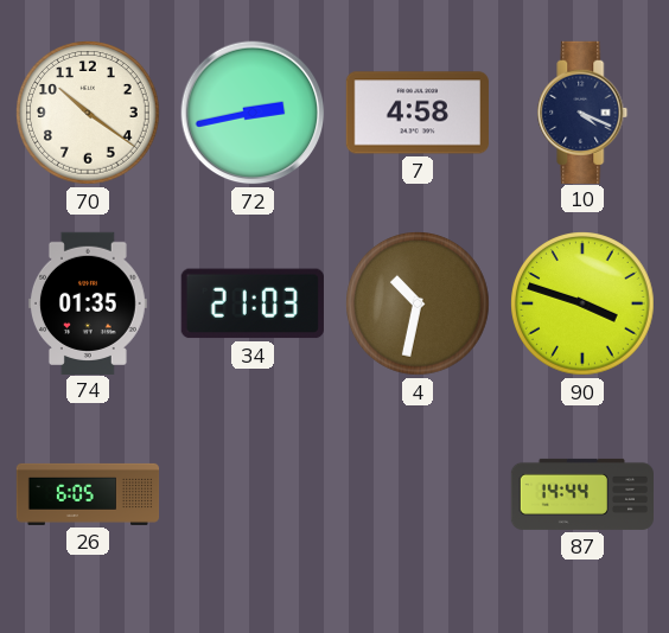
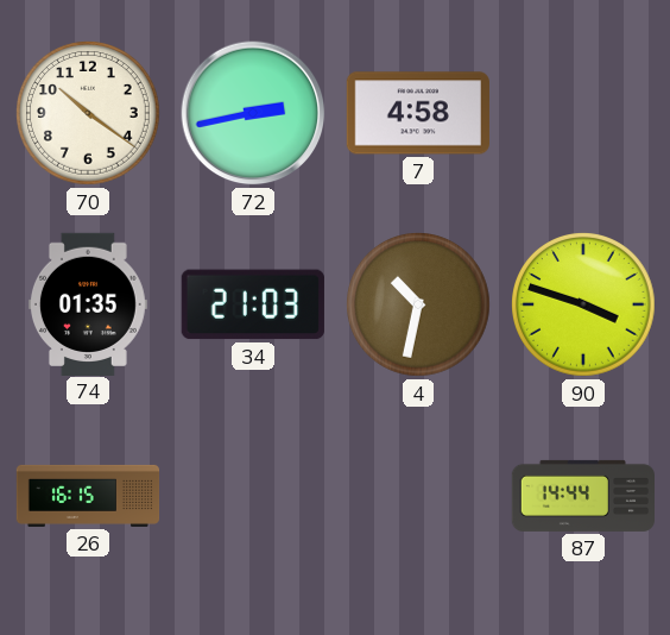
10: 4:19 -> none
26: 6:05 -> 16:15
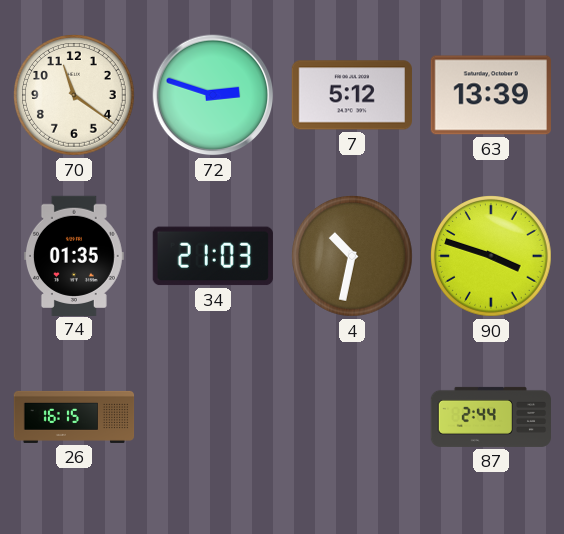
70: 10:21 -> 11:21
72: 2:43 -> 2:48
7: 4:58 -> 5:12
63: none -> 13:39
87: 14:44 -> 2:44
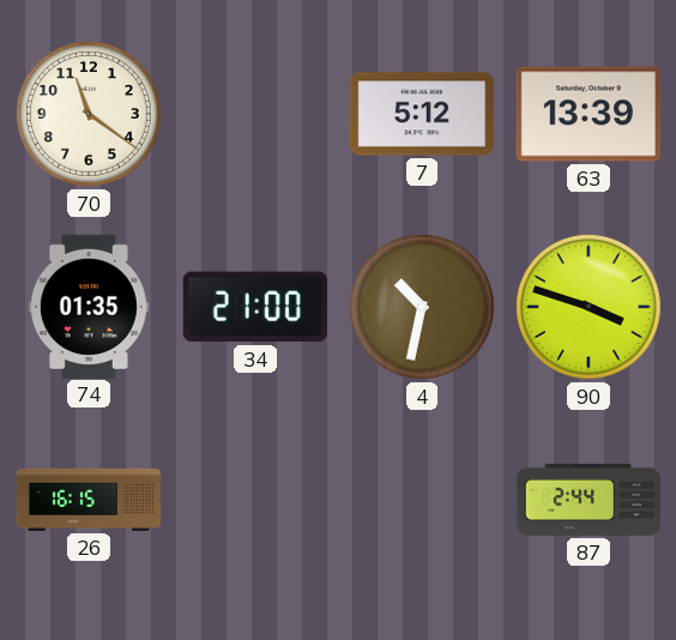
72: 2:48 -> none
34: 21:03 -> 21:00
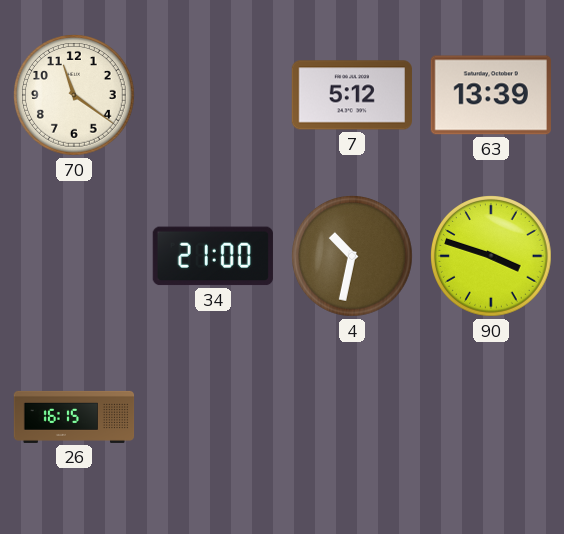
74: 01:35 -> none
87: 2:44 -> none
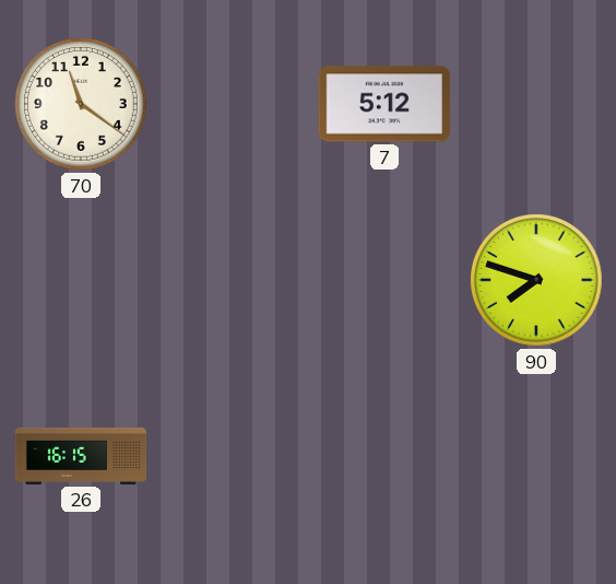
63: 13:39 -> none
34: 21:00 -> none
4: 10:32 -> none
90: 3:48 -> 7:48
